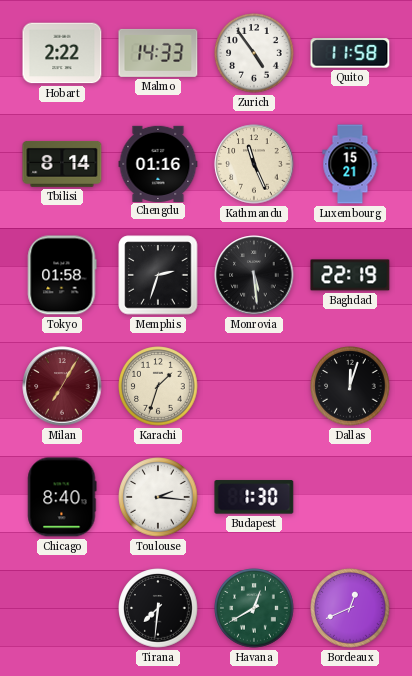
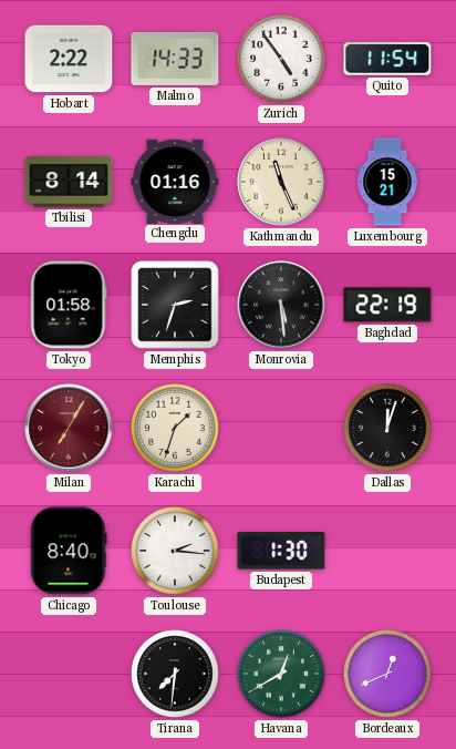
Quito: 11:58 -> 11:54
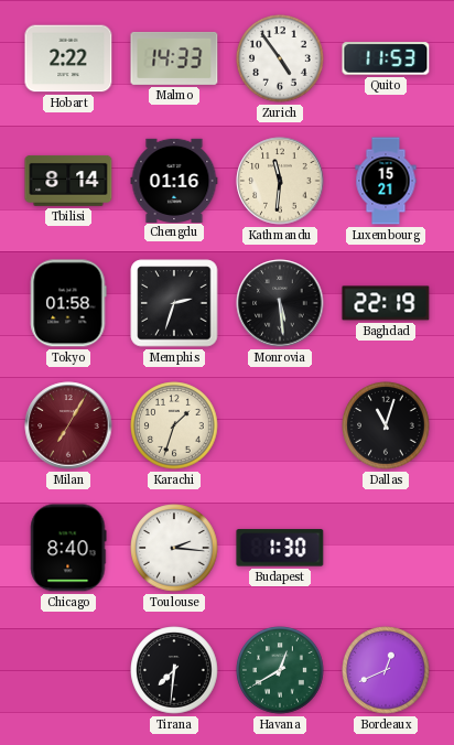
Quito: 11:54 -> 11:53
Kathmandu: 11:26 -> 11:31
Dallas: 12:03 -> 11:03
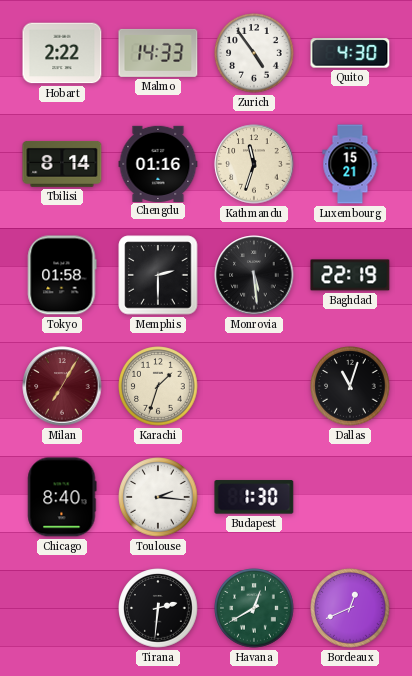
Quito: 11:53 -> 4:30
Kathmandu: 11:31 -> 11:33
Memphis: 2:33 -> 2:30
Tirana: 7:31 -> 2:31
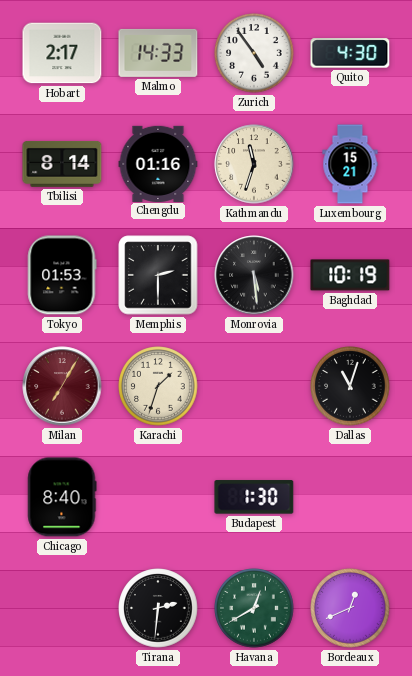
Hobart: 2:22 -> 2:17
Tokyo: 01:58 -> 01:53
Baghdad: 22:19 -> 10:19
Toulouse: 2:16 -> none
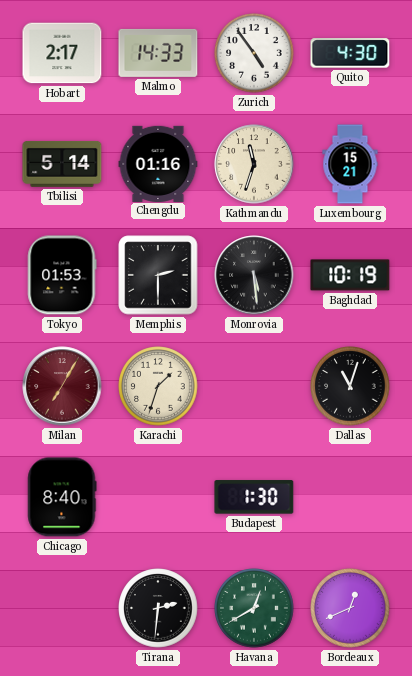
Tbilisi: 8:14 -> 5:14
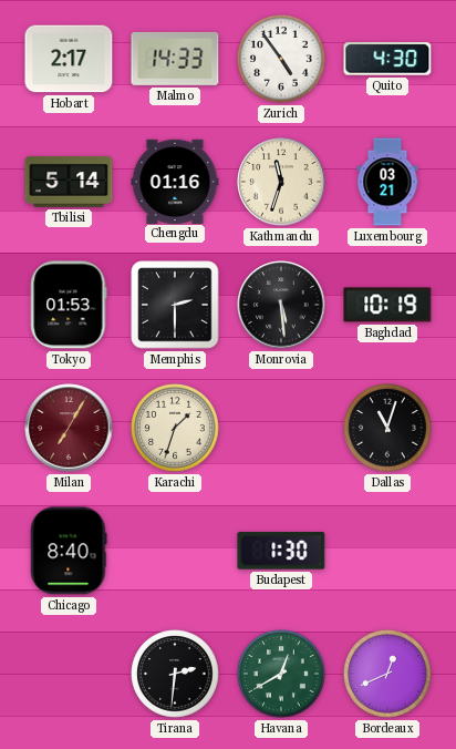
Luxembourg: 15:21 -> 03:21
